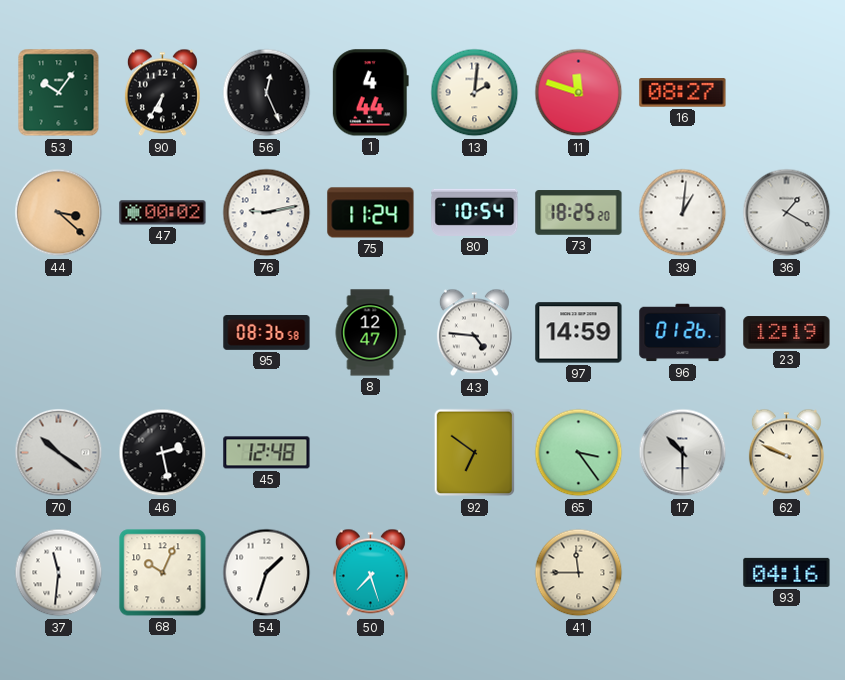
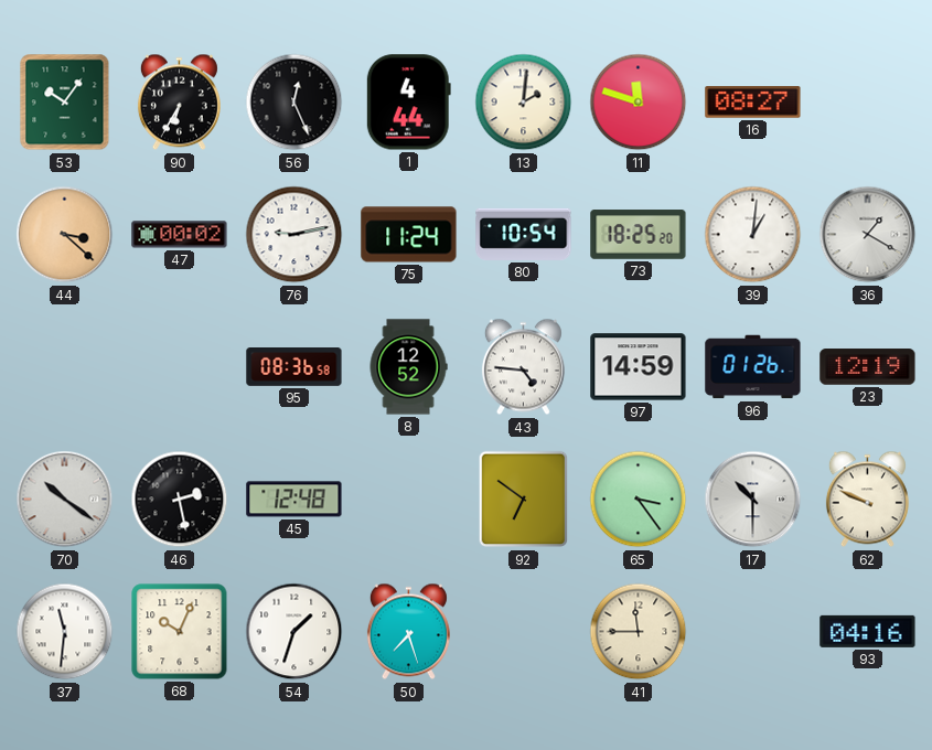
8: 12:47 -> 12:52
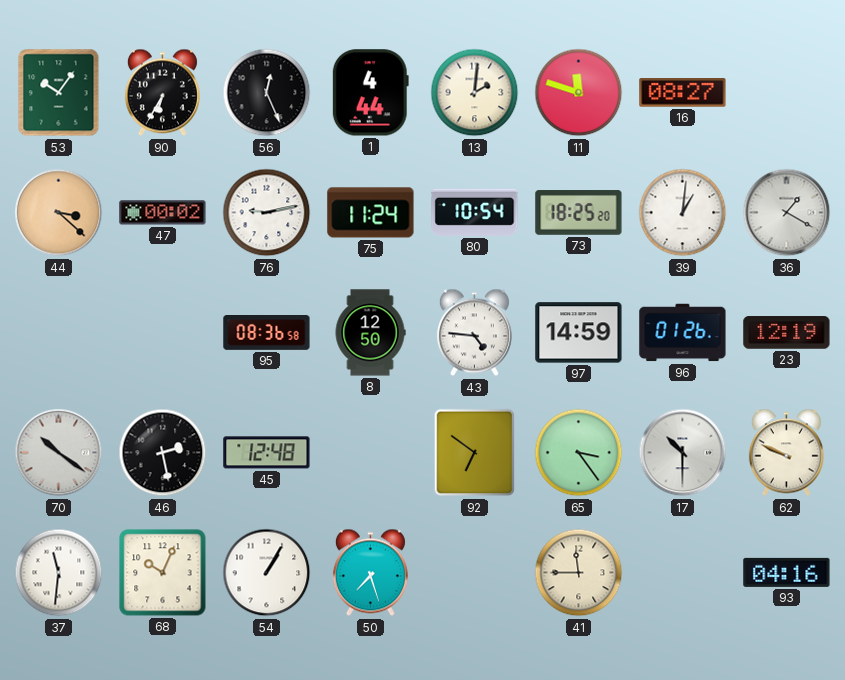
8: 12:52 -> 12:50
54: 1:33 -> 1:05
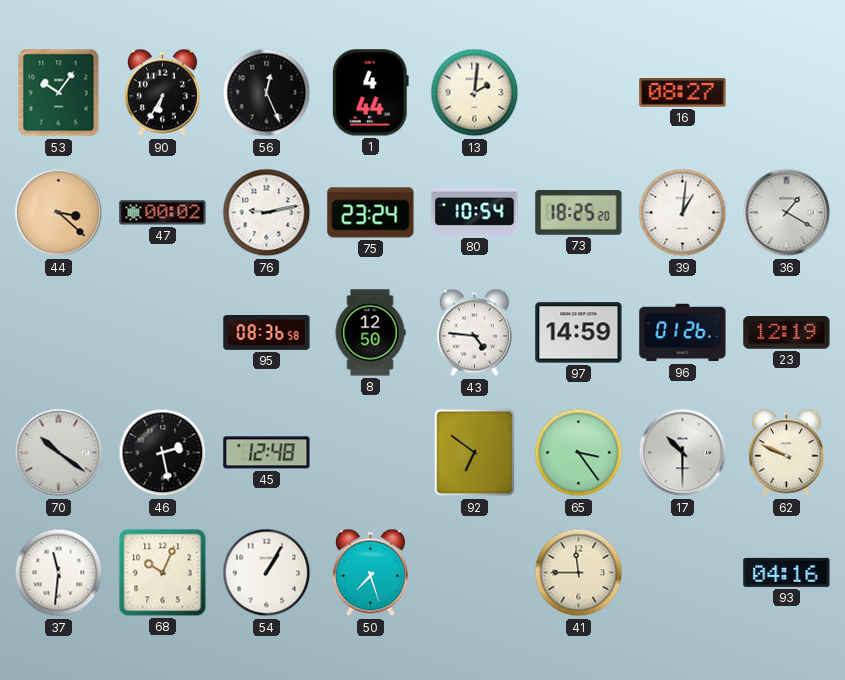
11: 11:48 -> none
75: 11:24 -> 23:24
